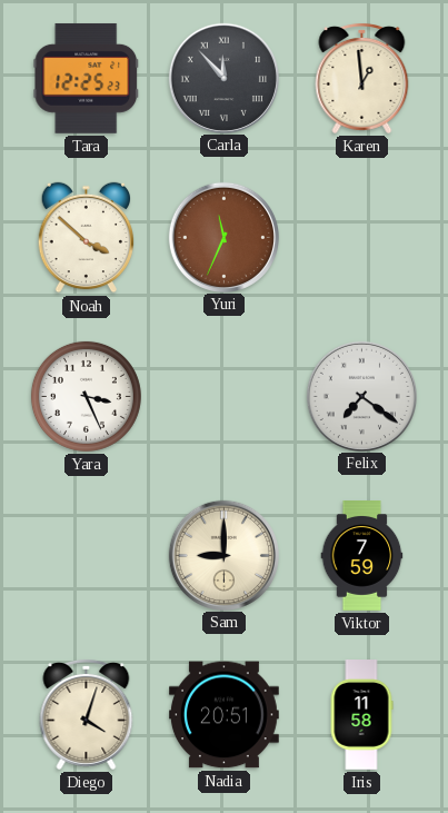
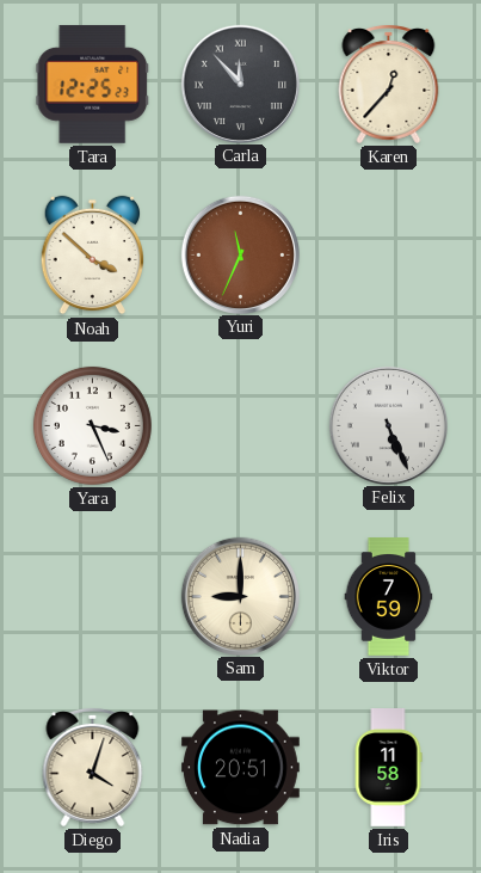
Karen: 12:59 -> 12:37
Felix: 7:21 -> 5:26
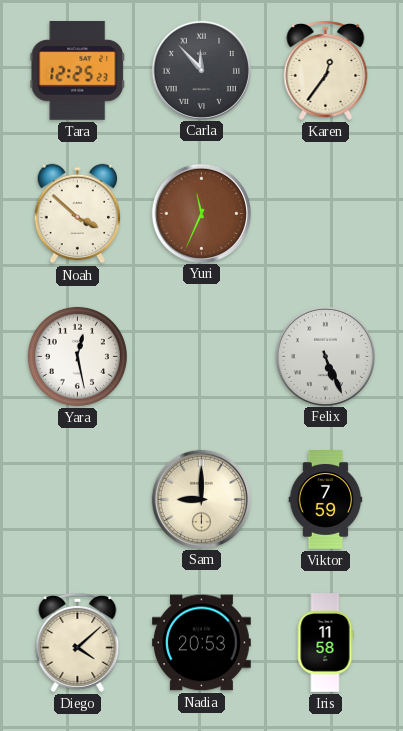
Karen: 12:37 -> 12:36
Yara: 3:26 -> 12:28
Diego: 4:03 -> 4:08
Nadia: 20:51 -> 20:53
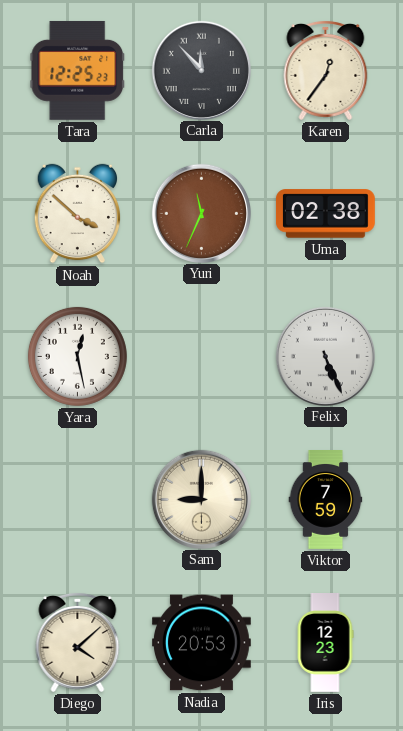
Uma: none -> 02:38
Iris: 11:58 -> 12:23
